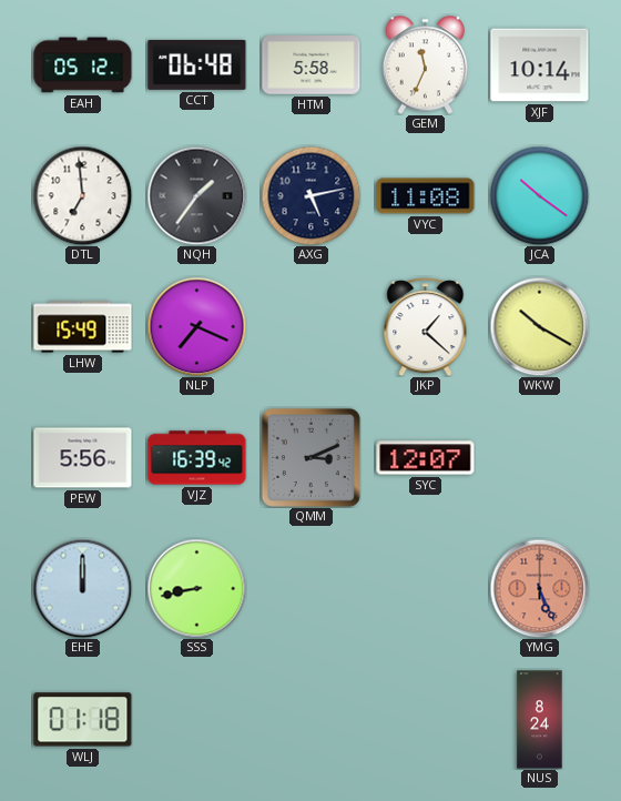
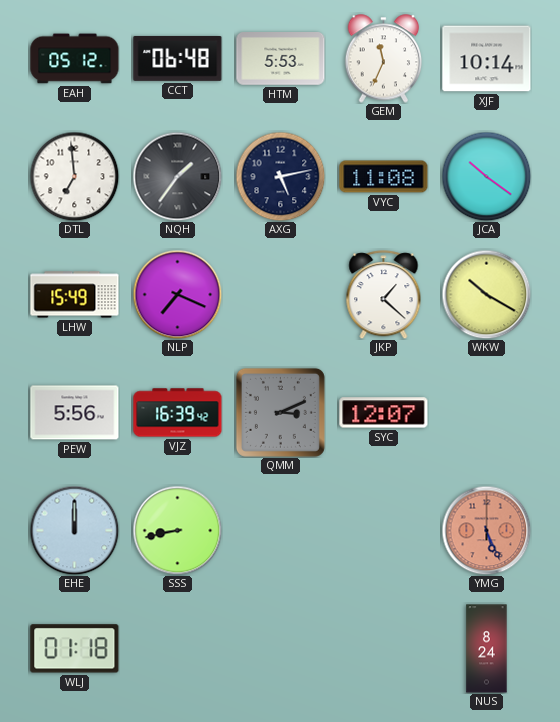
HTM: 5:58 -> 5:53
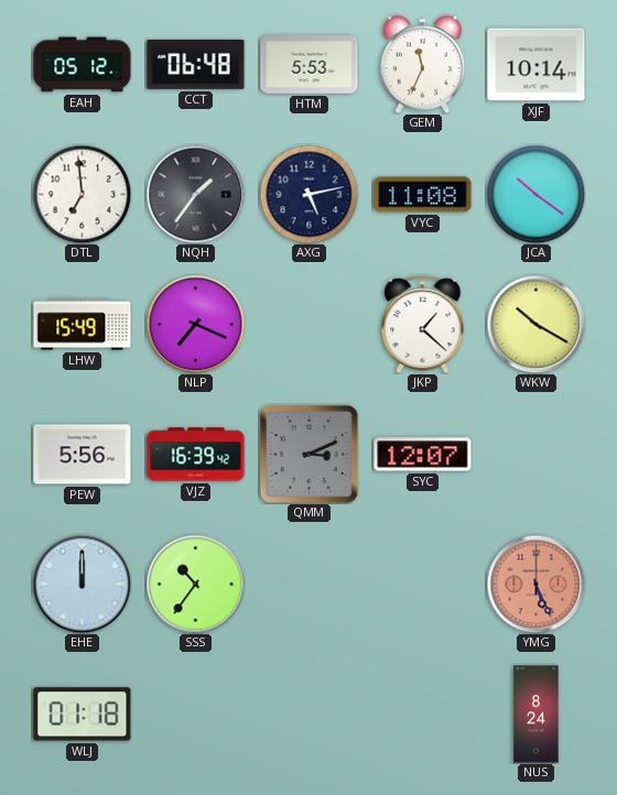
SSS: 8:43 -> 10:36
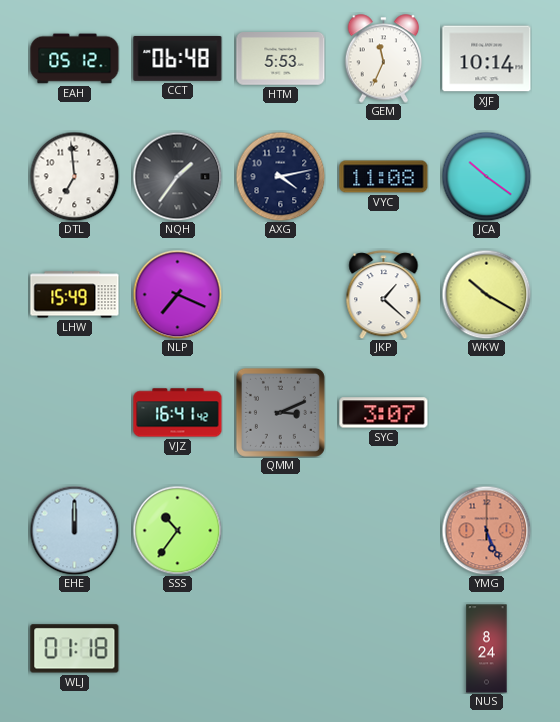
AXG: 5:13 -> 4:13
PEW: 5:56 -> none
VJZ: 16:39 -> 16:41
SYC: 12:07 -> 3:07
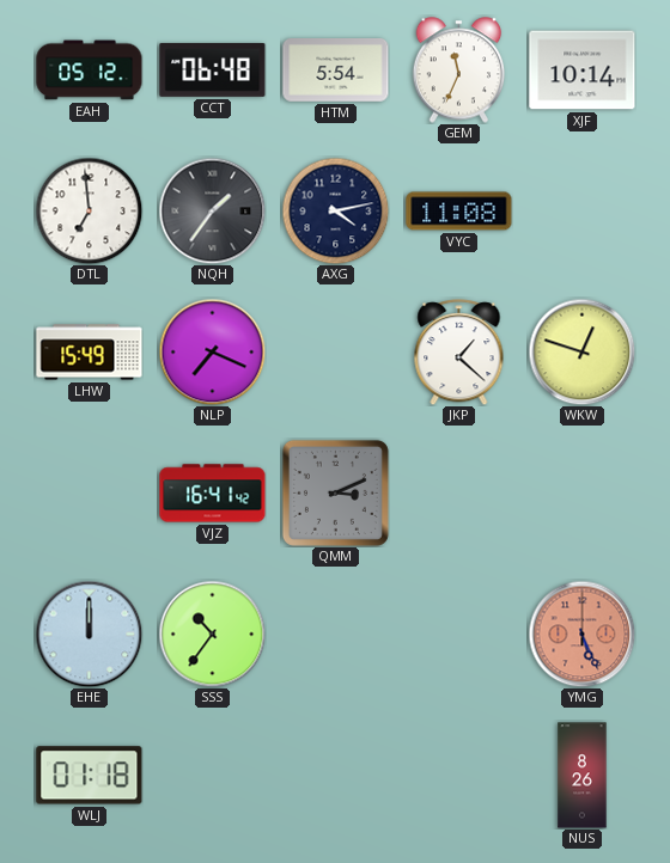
HTM: 5:53 -> 5:54
JCA: 10:21 -> none
WKW: 10:20 -> 12:48
SYC: 3:07 -> none
NUS: 8:24 -> 8:26
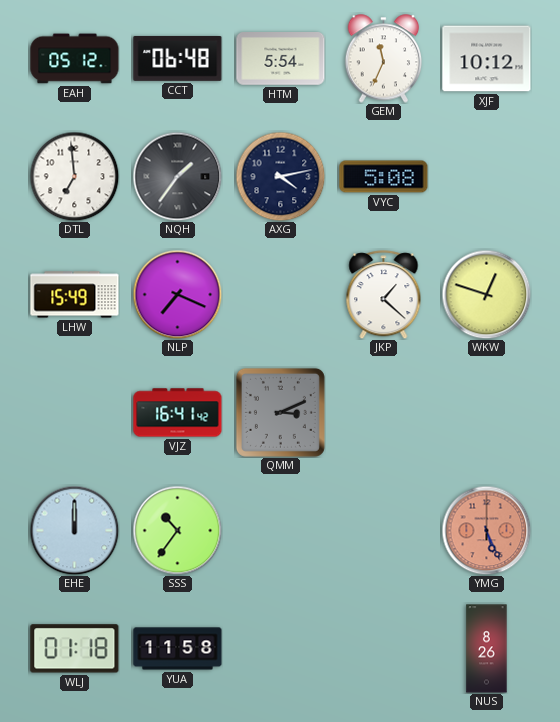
XJF: 10:14 -> 10:12
VYC: 11:08 -> 5:08
YUA: none -> 11:58
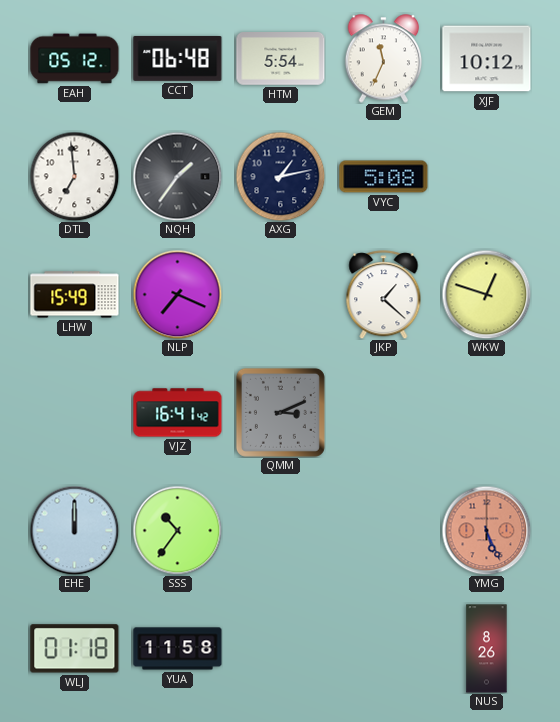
AXG: 4:13 -> 1:13
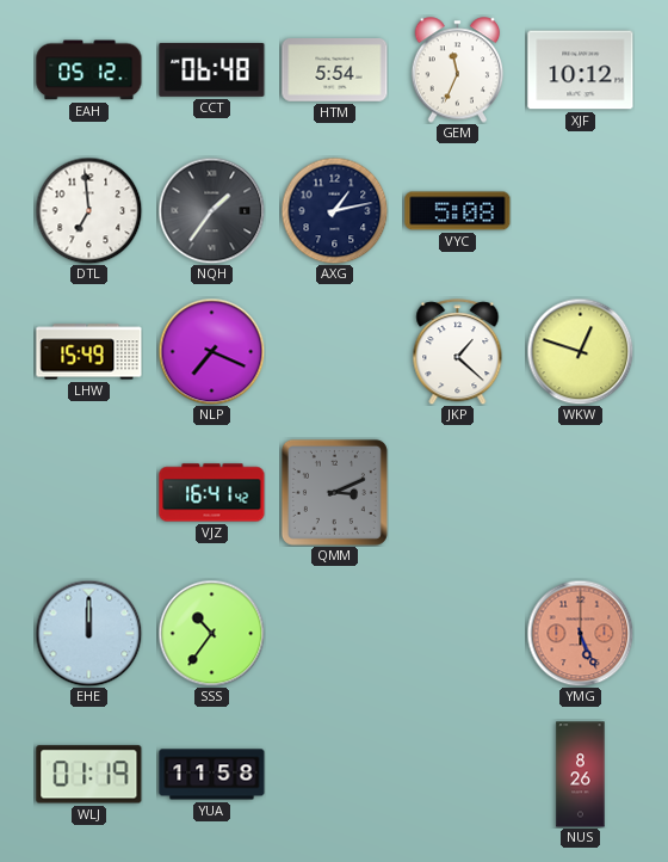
WLJ: 01:18 -> 01:19
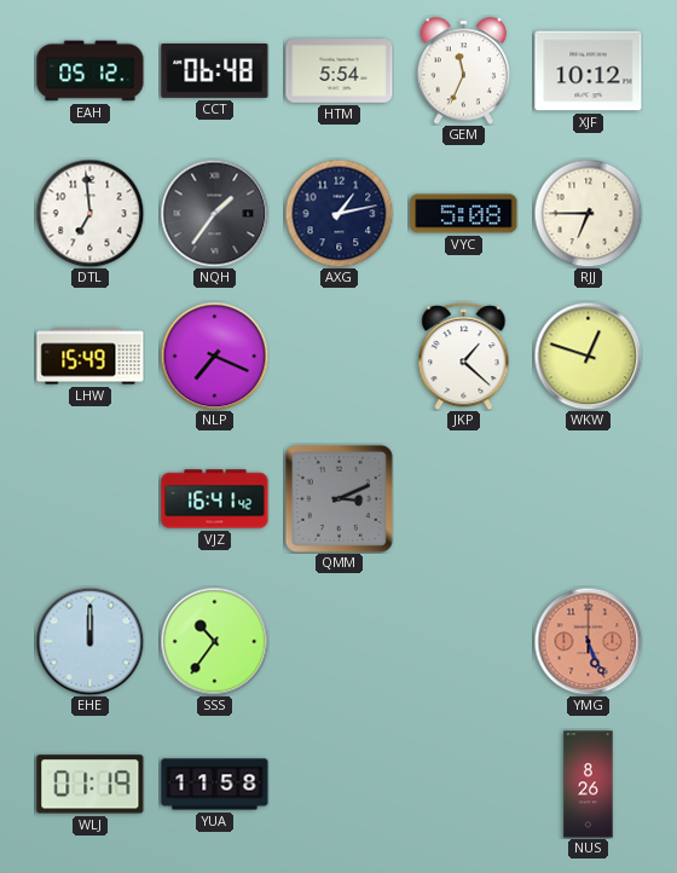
RJJ: none -> 6:45
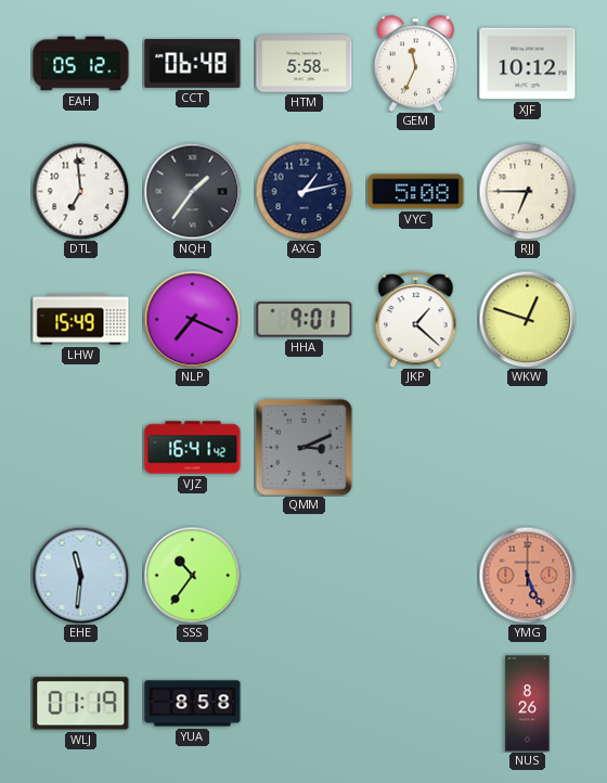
HTM: 5:54 -> 5:58
HHA: none -> 9:01
EHE: 12:00 -> 11:31
YUA: 11:58 -> 8:58
